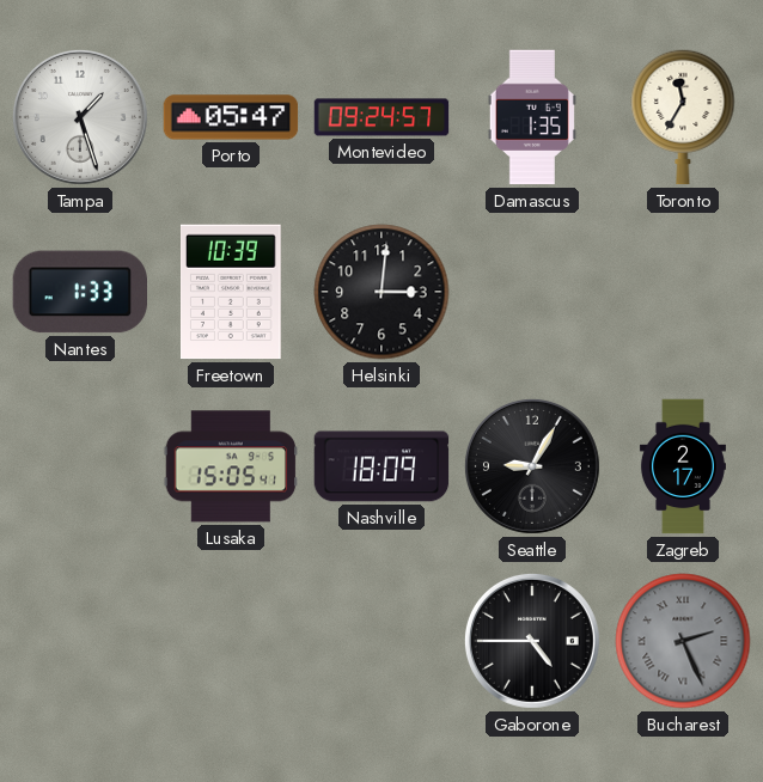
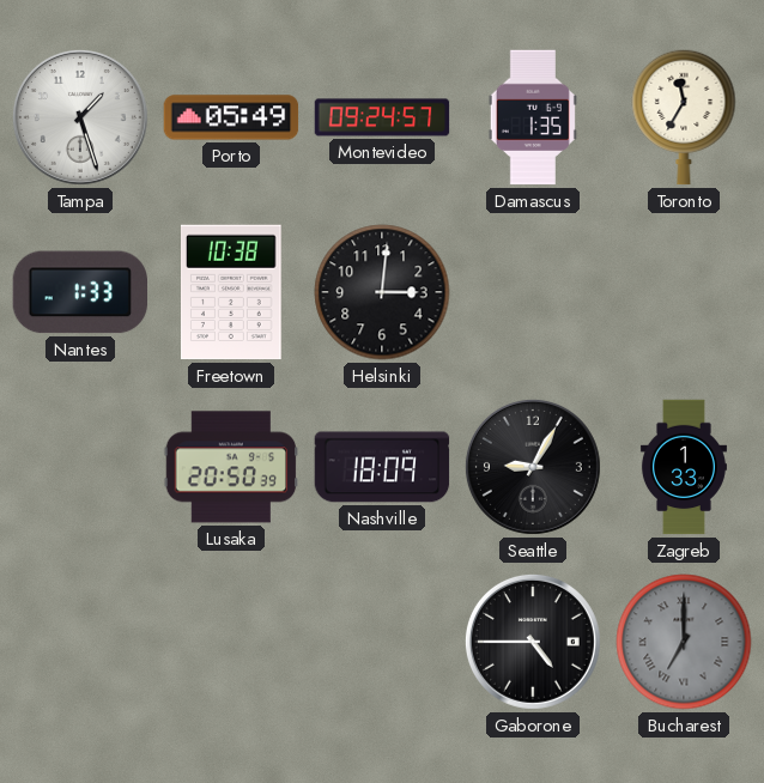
Porto: 05:47 -> 05:49
Freetown: 10:39 -> 10:38
Lusaka: 15:05 -> 20:50
Zagreb: 2:17 -> 1:33
Bucharest: 2:26 -> 7:00
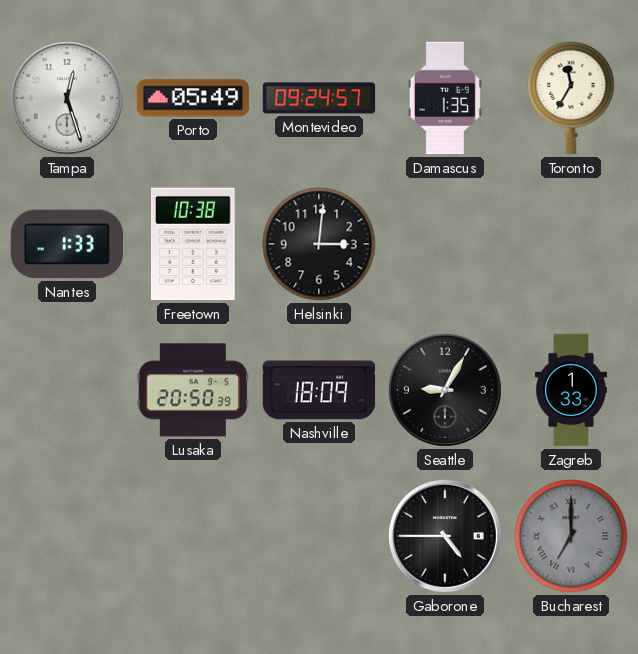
Tampa: 1:27 -> 12:27
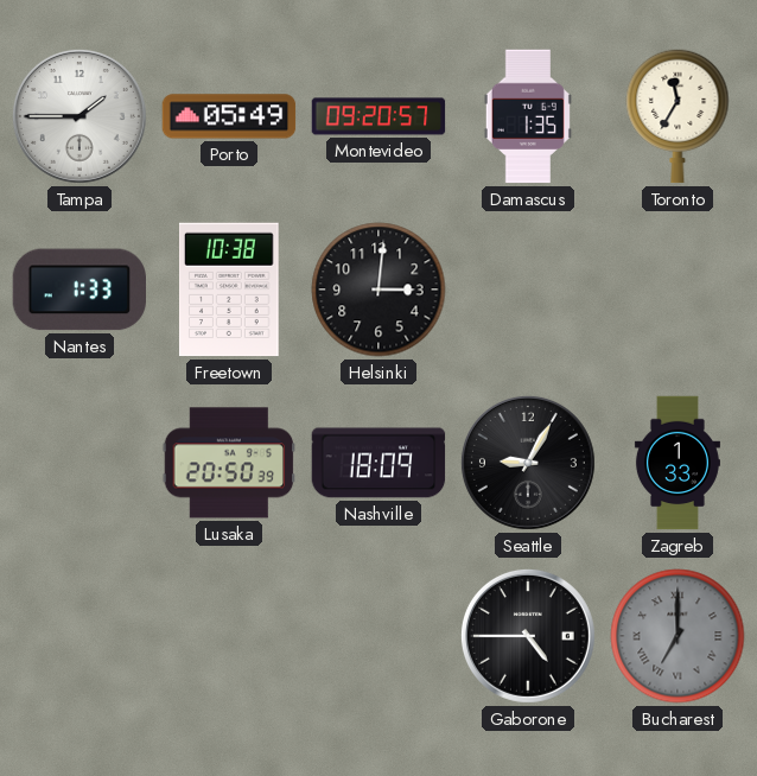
Tampa: 12:27 -> 1:45
Montevideo: 09:24 -> 09:20
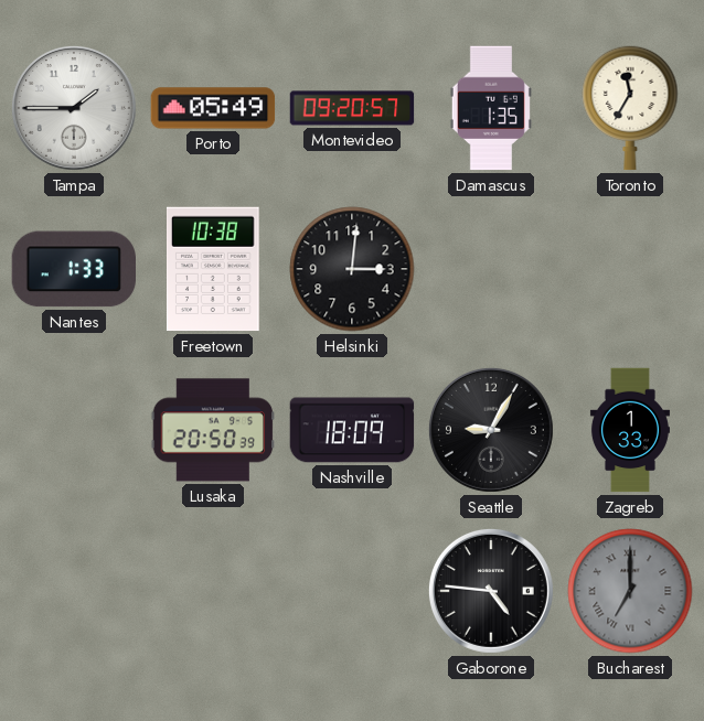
Gaborone: 4:45 -> 4:46
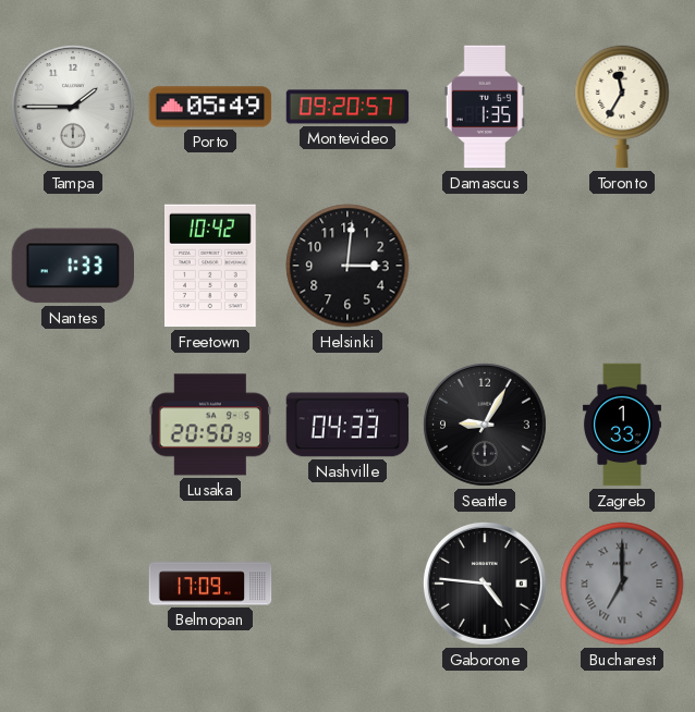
Freetown: 10:38 -> 10:42
Nashville: 18:09 -> 04:33
Belmopan: none -> 17:09
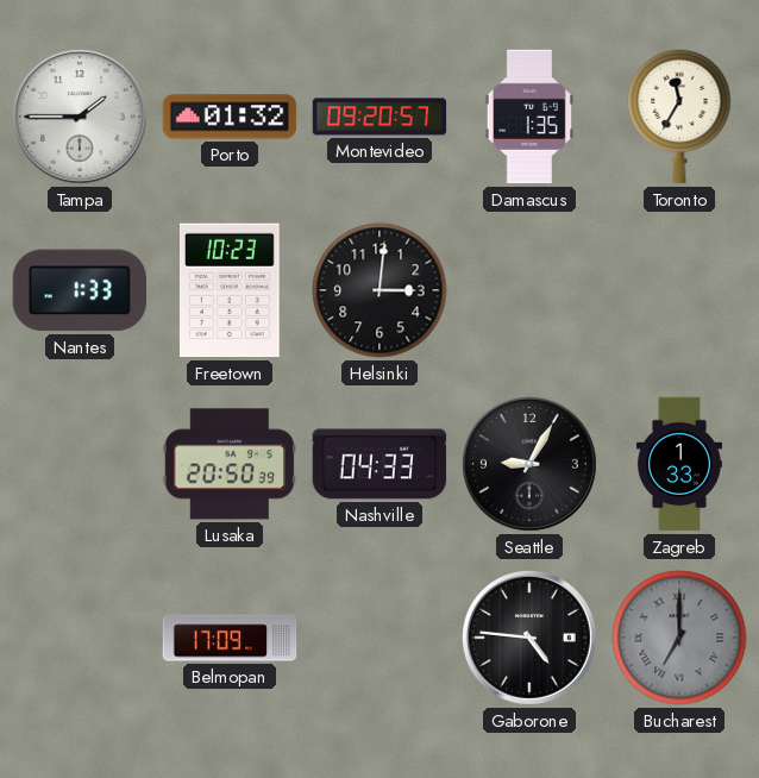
Porto: 05:49 -> 01:32
Freetown: 10:42 -> 10:23
